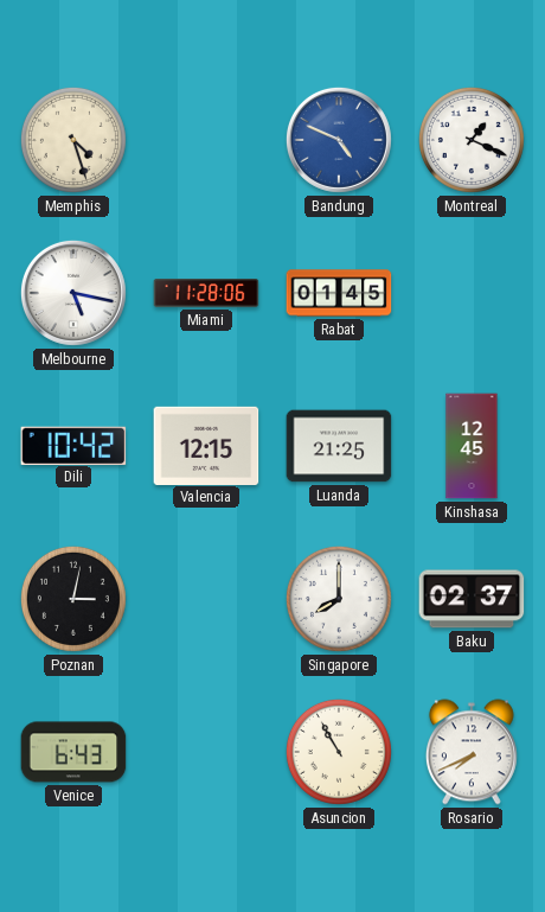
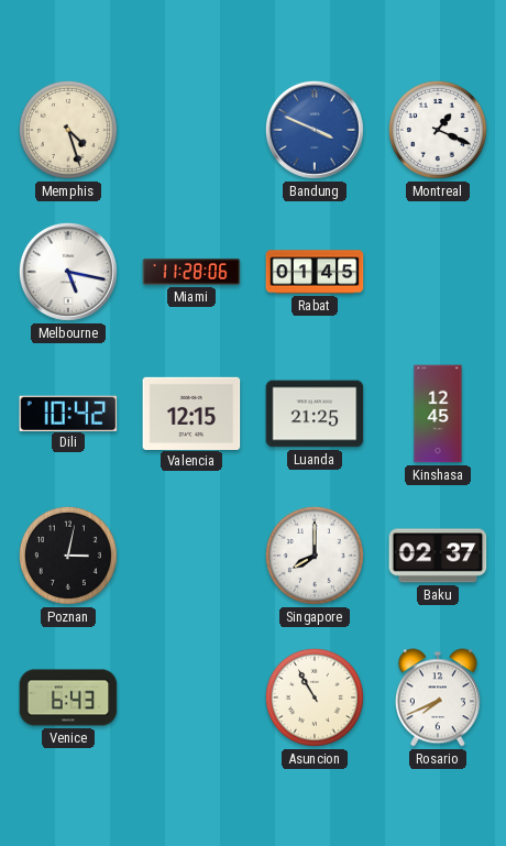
Bandung: 4:49 -> 3:49
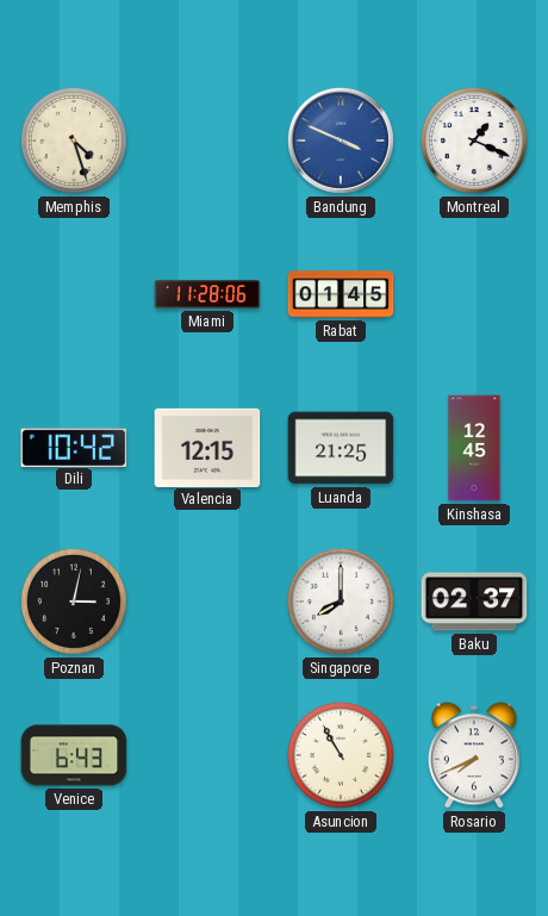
Melbourne: 5:17 -> none
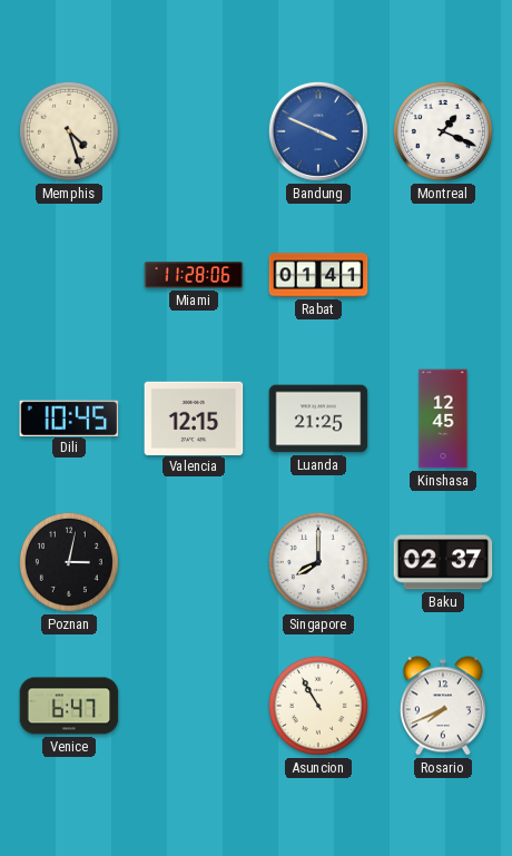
Rabat: 01:45 -> 01:41
Dili: 10:42 -> 10:45
Venice: 6:43 -> 6:47
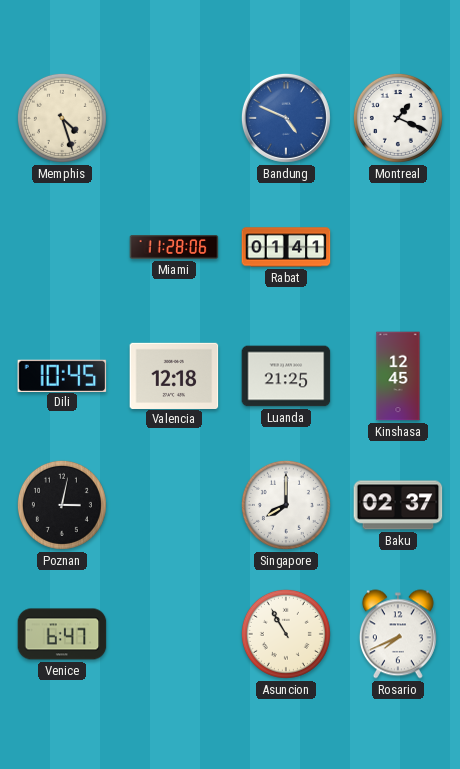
Bandung: 3:49 -> 4:49
Valencia: 12:15 -> 12:18
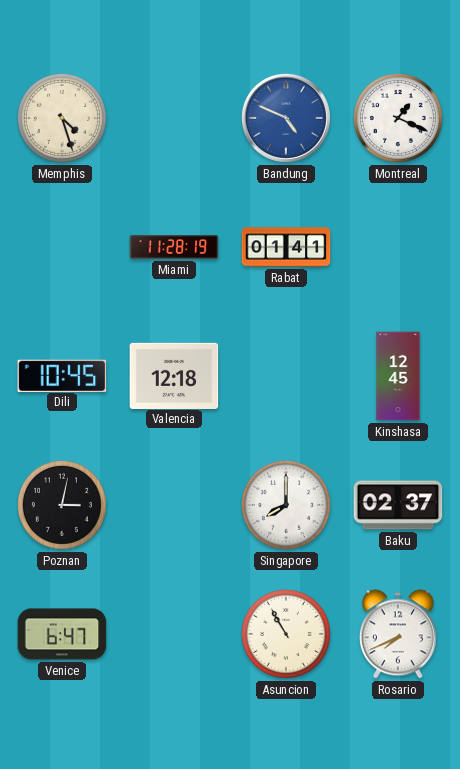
Miami: 11:28:06 -> 11:28:19
Luanda: 21:25 -> none
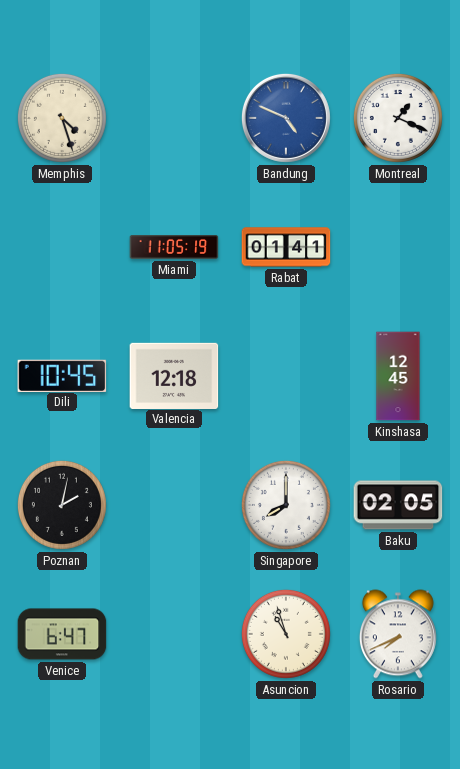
Miami: 11:28 -> 11:05
Poznan: 3:02 -> 2:02
Baku: 02:37 -> 02:05
Asuncion: 10:55 -> 10:57
